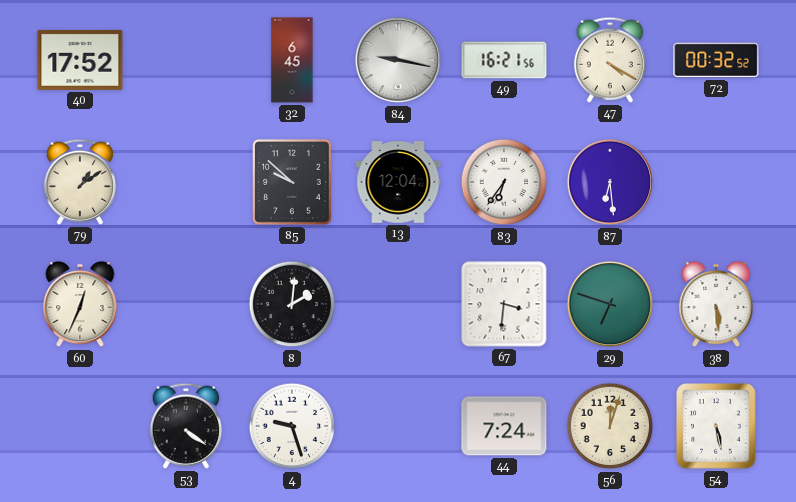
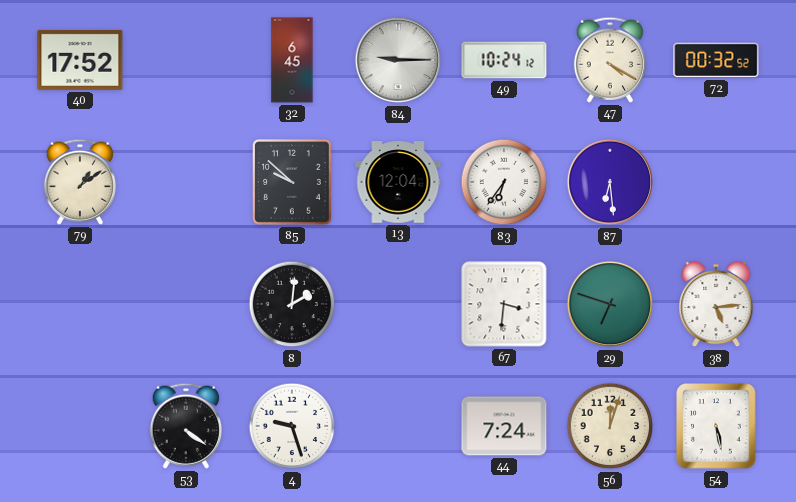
84: 9:17 -> 9:15
49: 16:21 -> 10:24
60: 12:34 -> none
38: 5:29 -> 5:14
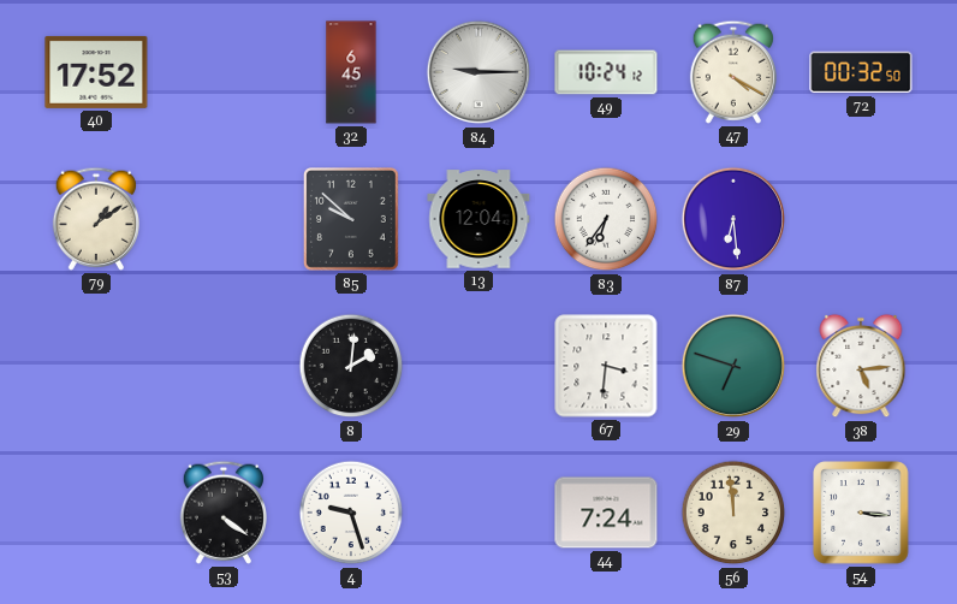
72: 00:32:52 -> 00:32:50
56: 12:03 -> 11:59
54: 5:28 -> 3:16
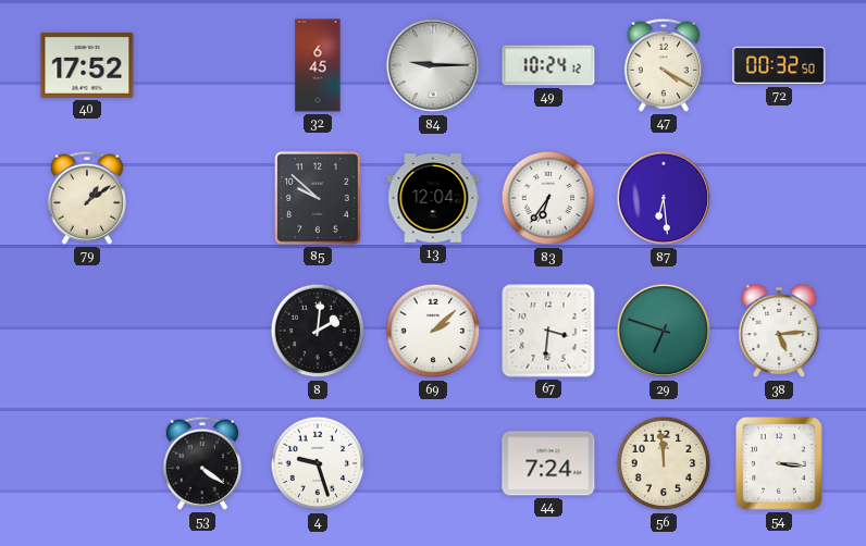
69: none -> 2:08
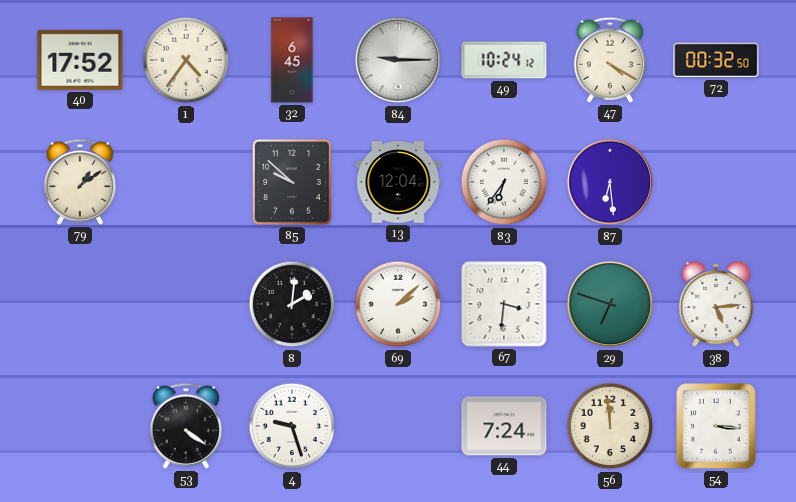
1: none -> 4:36
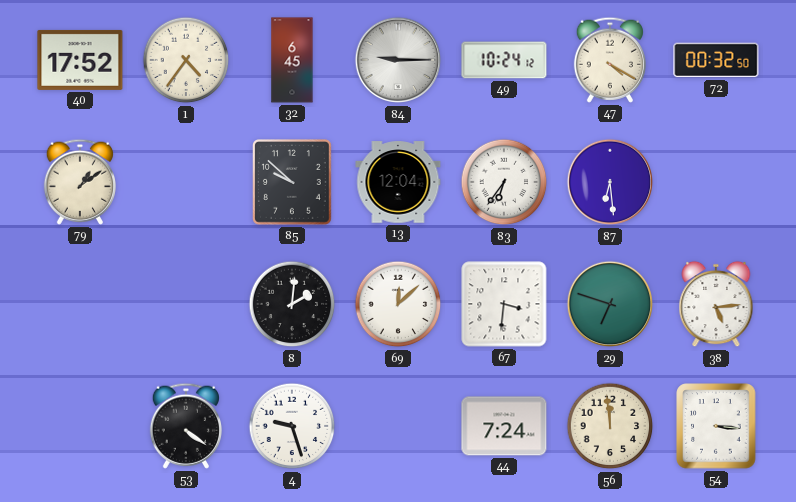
69: 2:08 -> 12:08
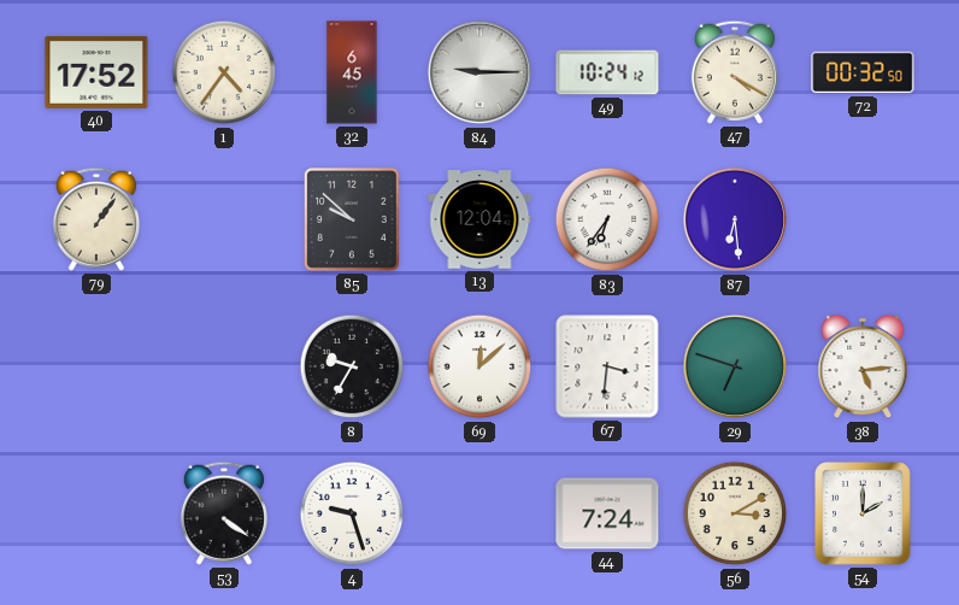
79: 1:09 -> 1:06
8: 2:01 -> 9:35
56: 11:59 -> 3:10
54: 3:16 -> 2:00
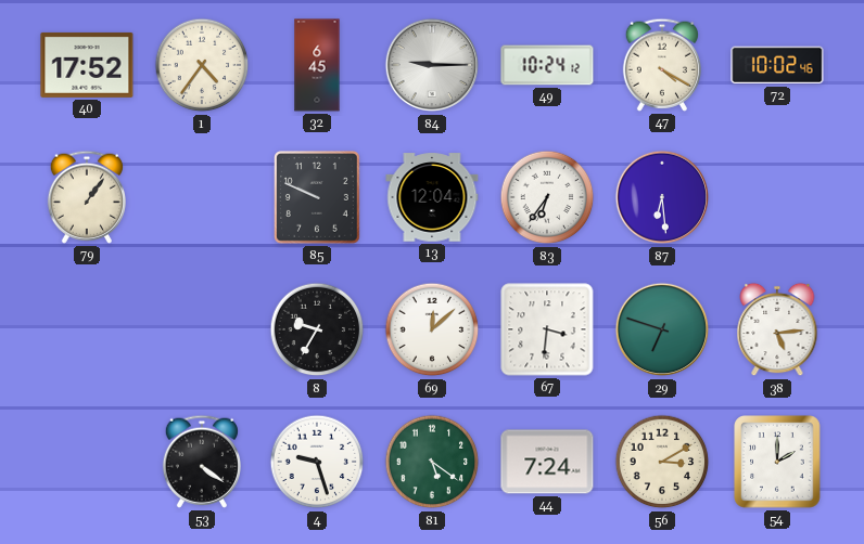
72: 00:32 -> 10:02
85: 9:52 -> 9:49
81: none -> 5:21
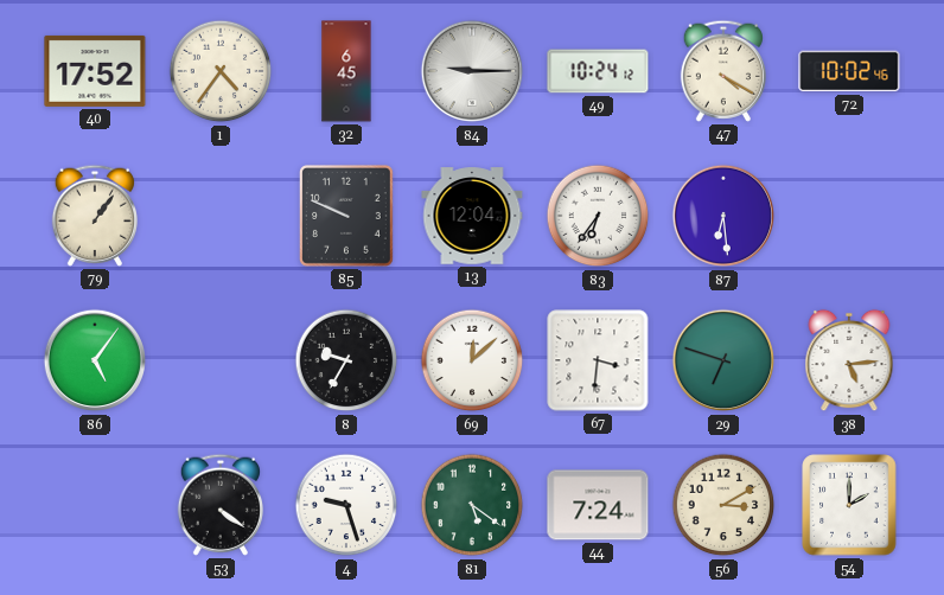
86: none -> 5:06
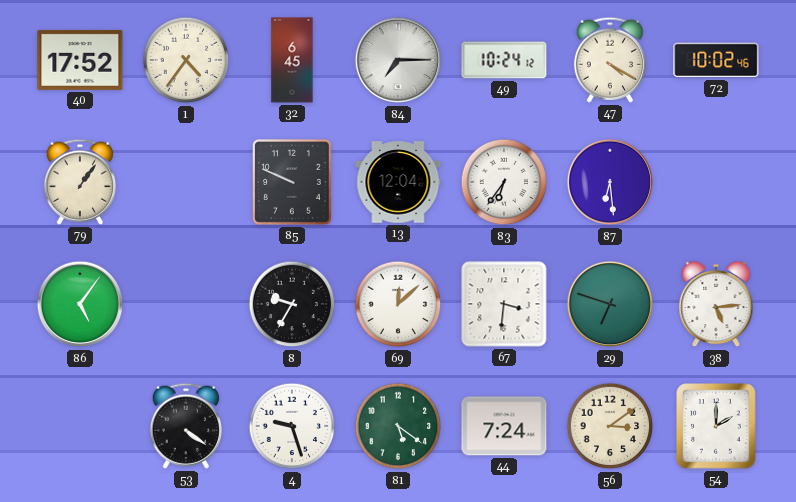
84: 9:15 -> 7:15
56: 3:10 -> 3:09
